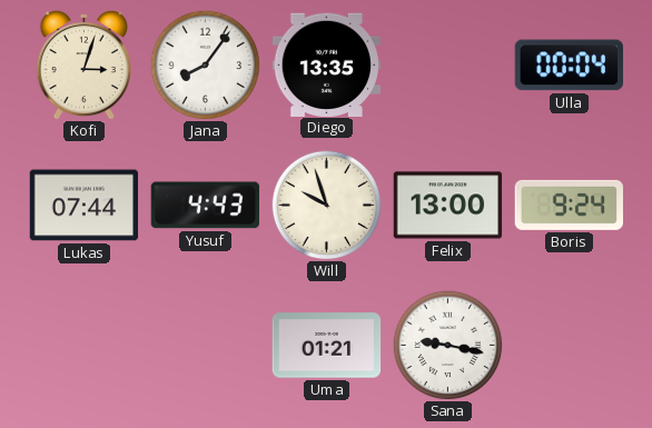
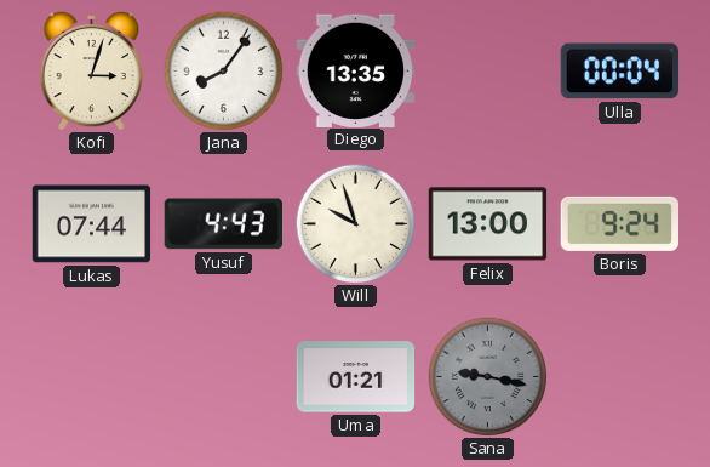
Sana dial: white -> grey
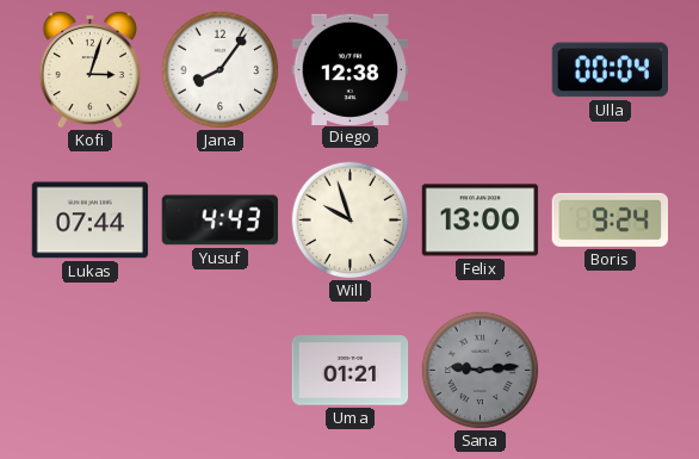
Diego: 13:35 -> 12:38
Sana: 9:17 -> 9:14
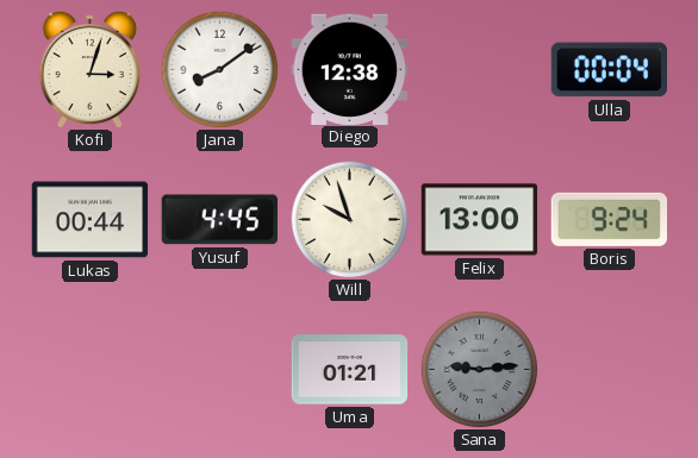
Jana: 8:06 -> 8:09
Lukas: 07:44 -> 00:44
Yusuf: 4:43 -> 4:45
